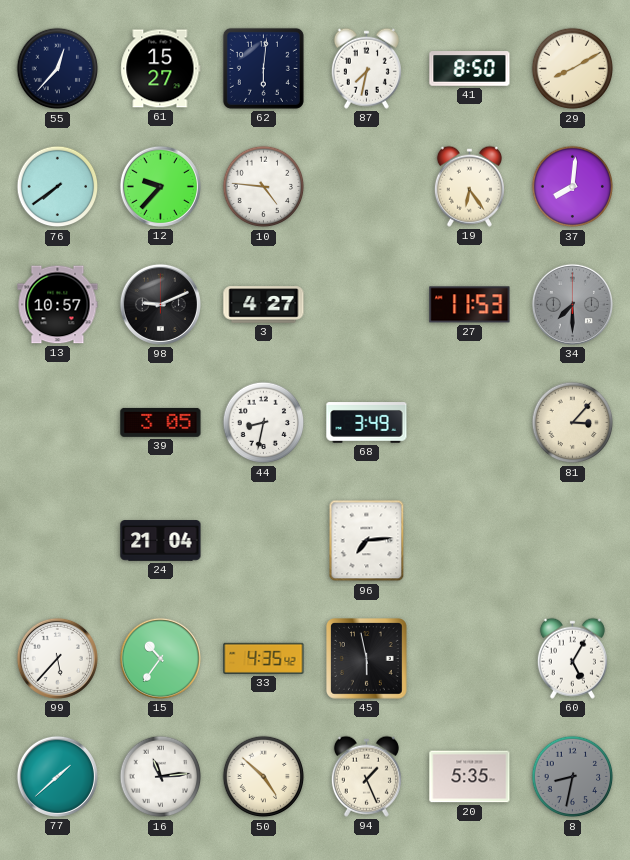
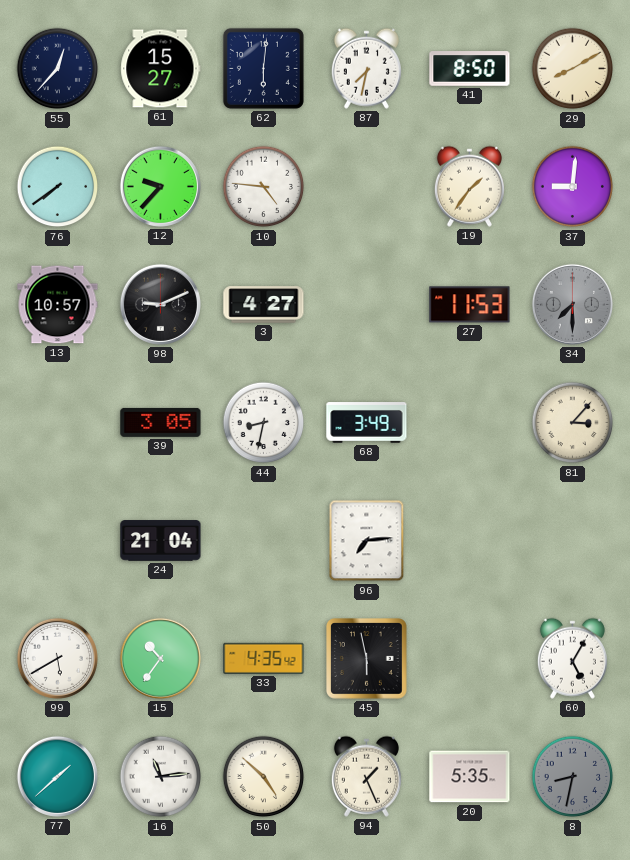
19: 6:24 -> 1:36
37: 8:01 -> 9:01
99: 5:37 -> 5:40
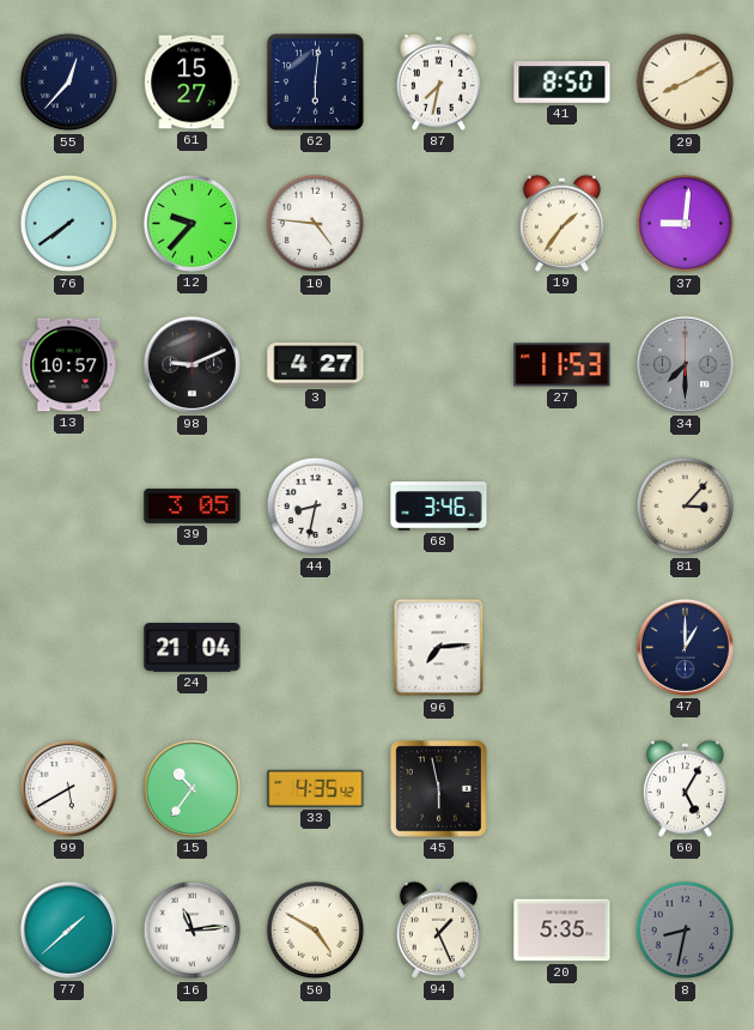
68: 3:49 -> 3:46
47: none -> 1:00
50: 4:52 -> 4:50
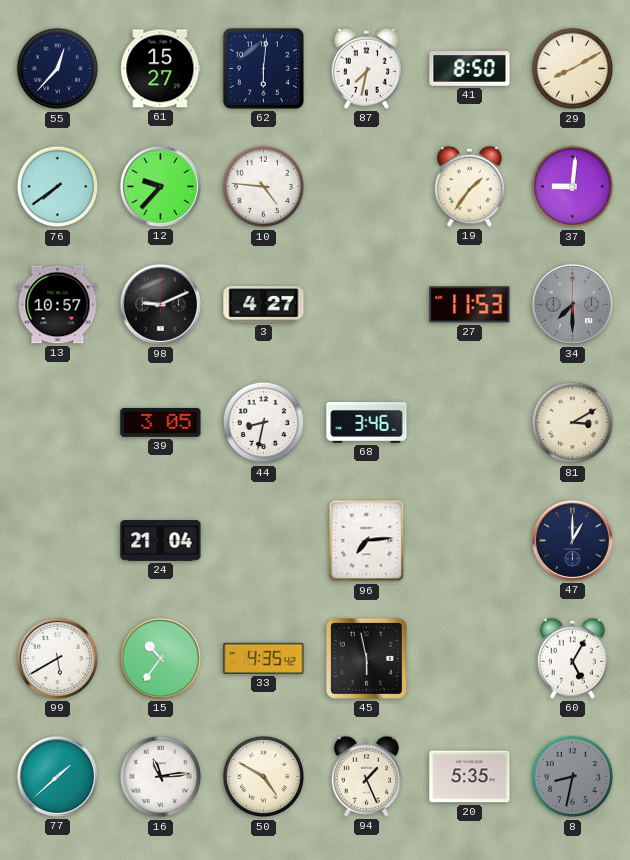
81: 3:07 -> 3:10
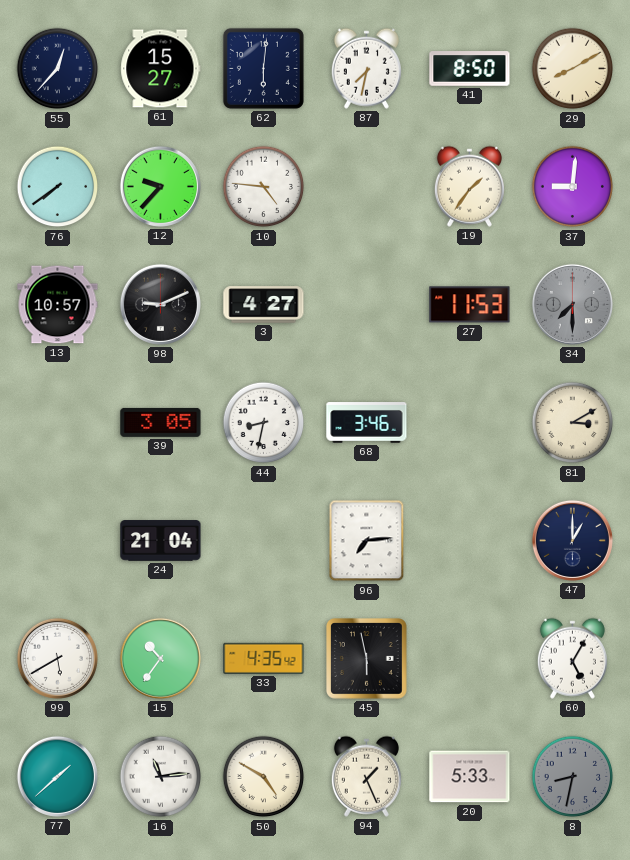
20: 5:35 -> 5:33
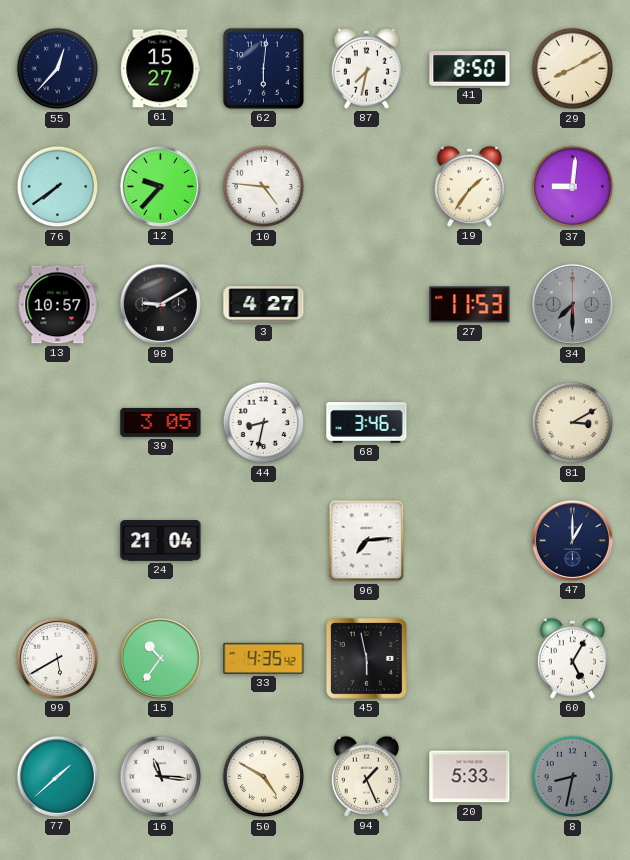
98: 9:11 -> 9:10
16: 11:14 -> 11:16
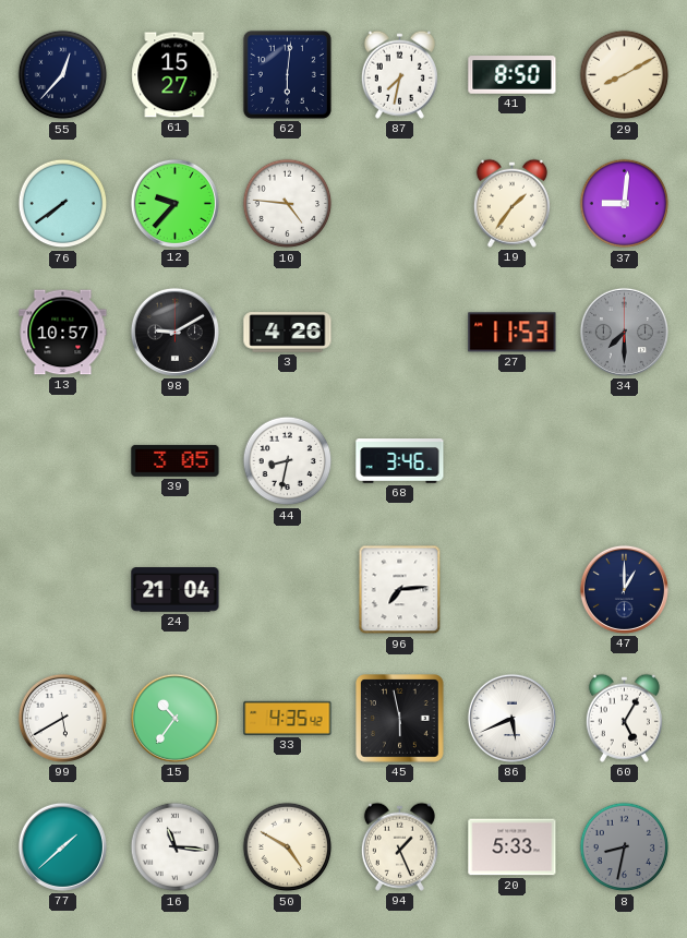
3: 4:27 -> 4:26
81: 3:10 -> none
86: none -> 5:41
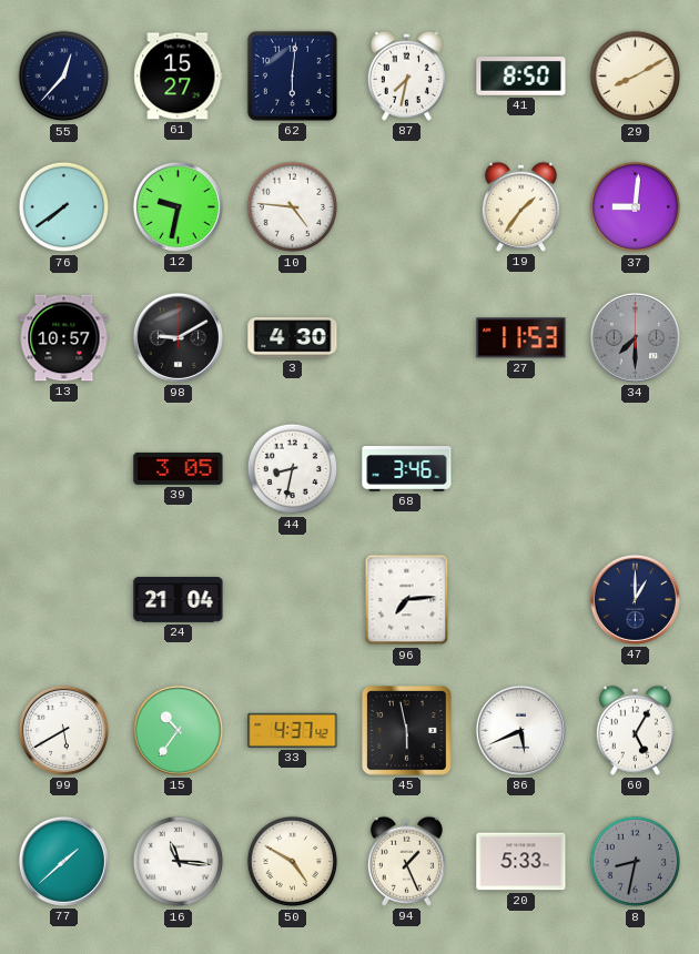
12: 9:37 -> 9:32
3: 4:26 -> 4:30
33: 4:35 -> 4:37
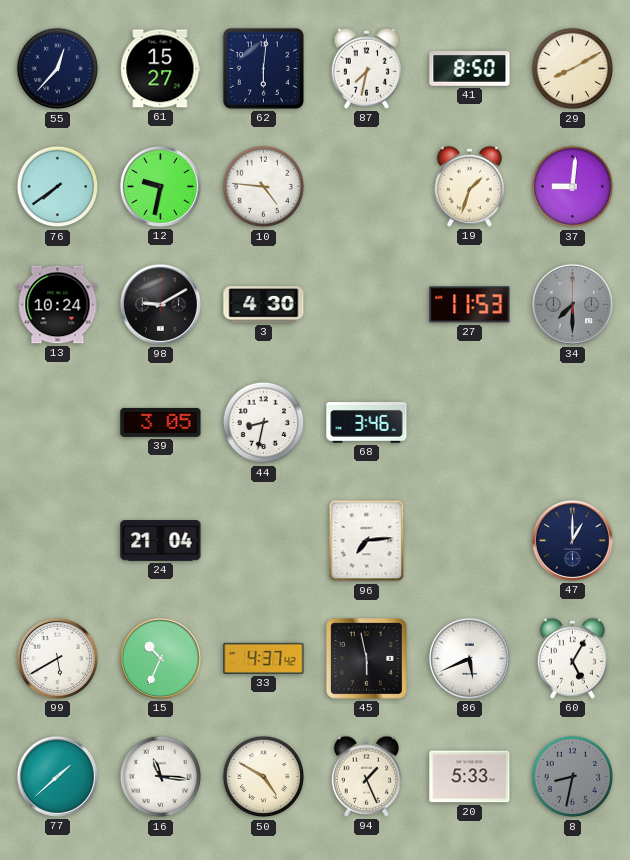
19: 1:36 -> 1:33
13: 10:57 -> 10:24
15: 10:36 -> 10:34
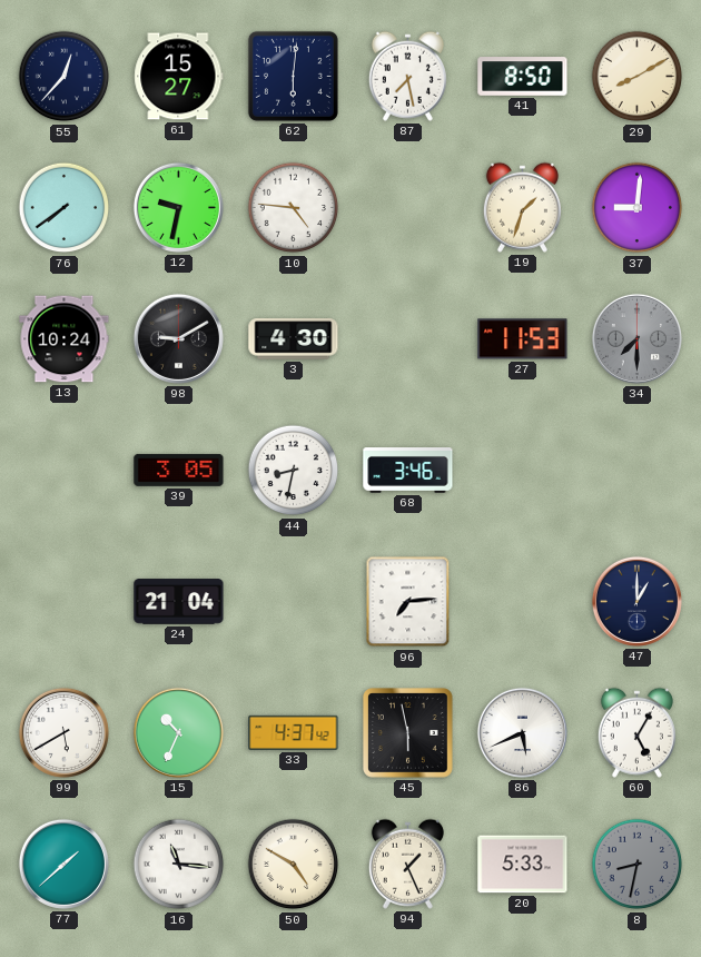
87: 7:32 -> 7:28
